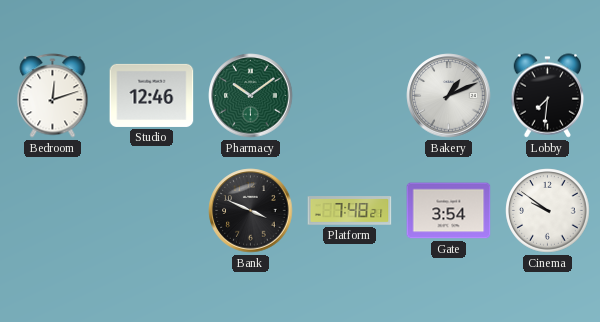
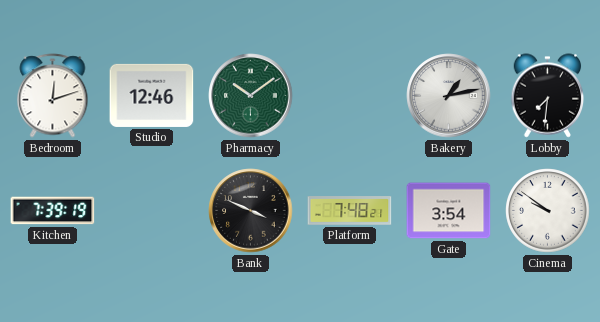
Bakery: 1:11 -> 1:13
Kitchen: none -> 7:39
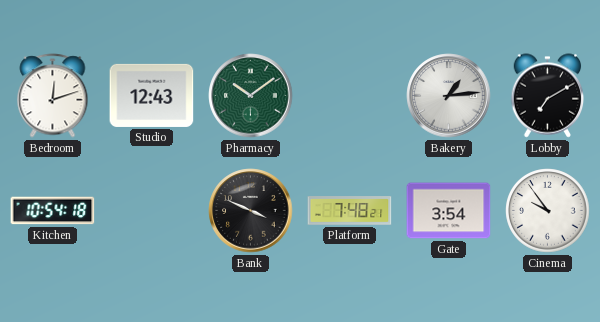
Studio: 12:46 -> 12:43
Bakery: 1:13 -> 1:14
Lobby: 7:31 -> 7:10
Kitchen: 7:39 -> 10:54
Cinema: 9:51 -> 9:54
